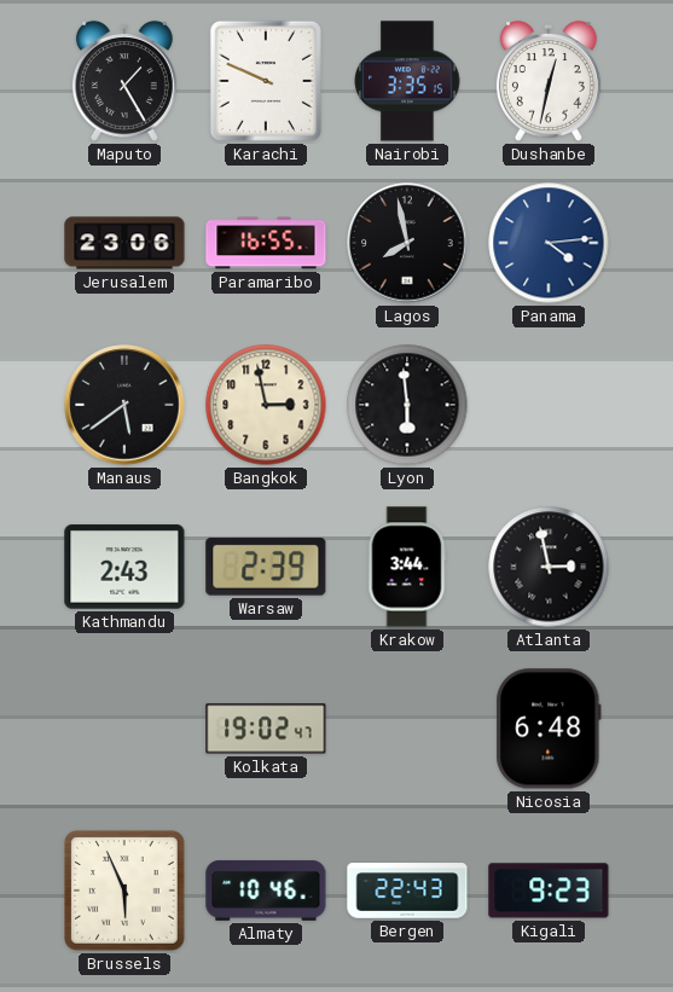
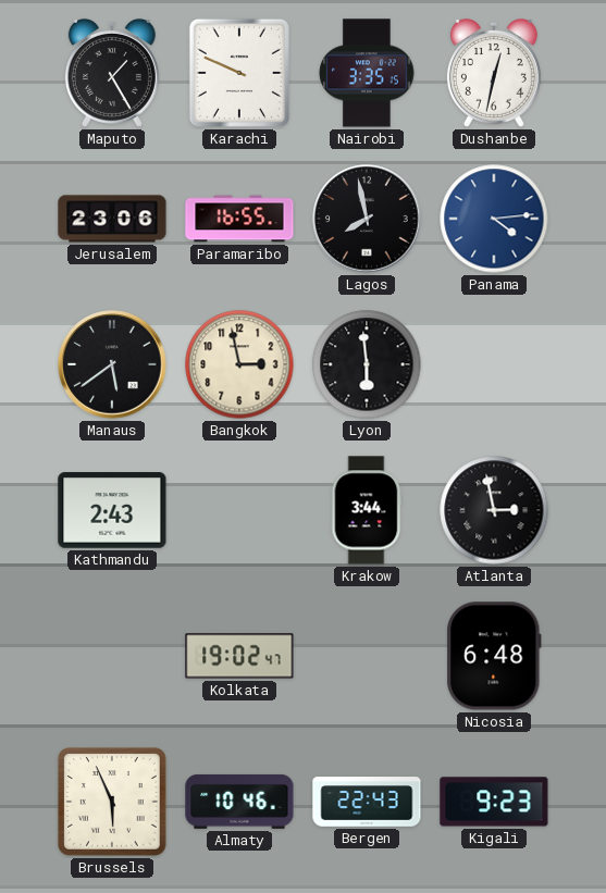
Warsaw: 2:39 -> none
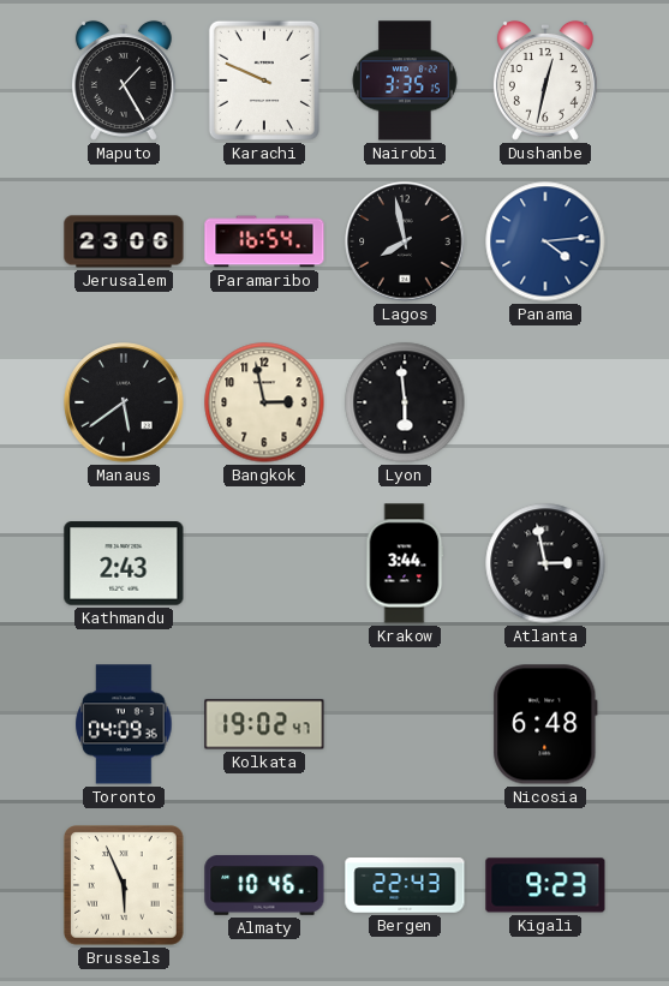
Paramaribo: 16:55 -> 16:54
Toronto: none -> 04:09
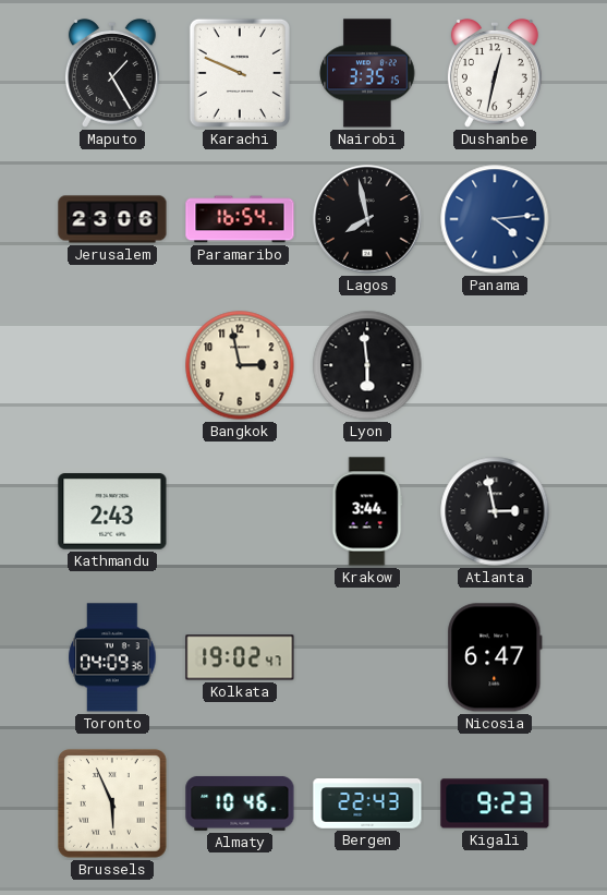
Manaus: 5:39 -> none
Nicosia: 6:48 -> 6:47
